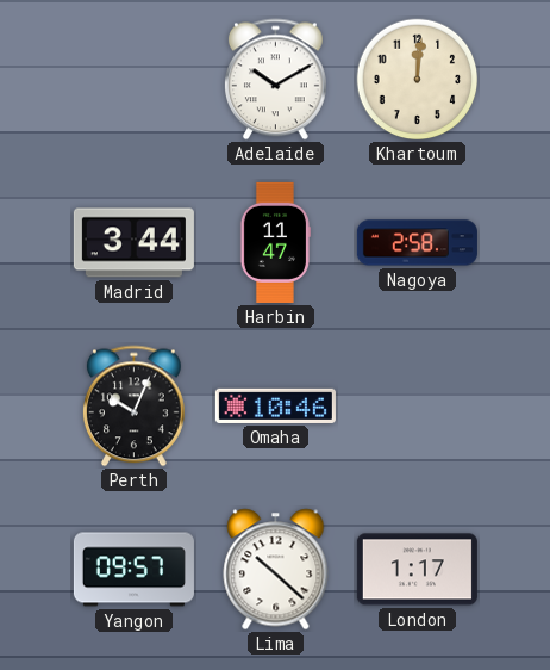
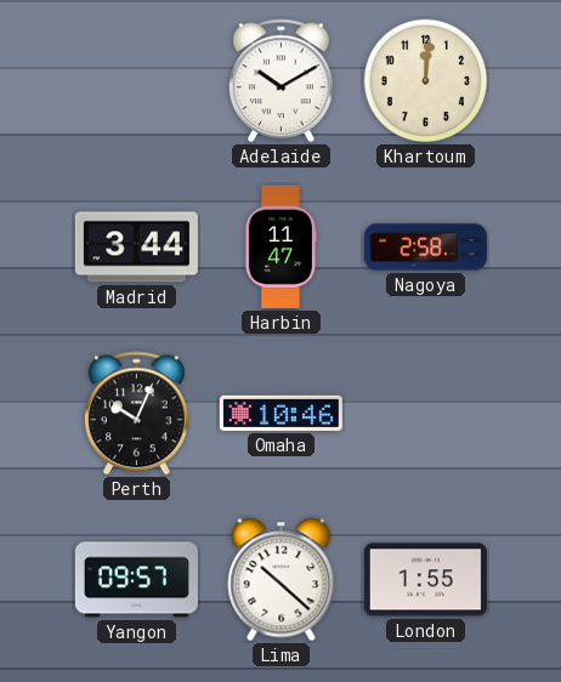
London: 1:17 -> 1:55
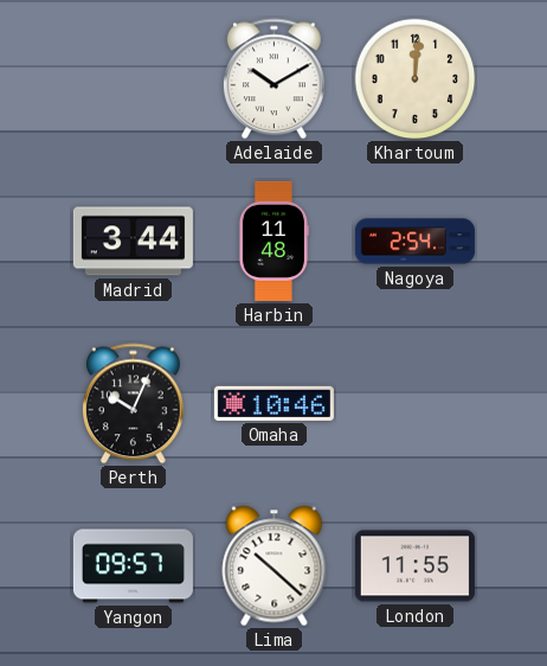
Harbin: 11:47 -> 11:48
Nagoya: 2:58 -> 2:54
London: 1:55 -> 11:55
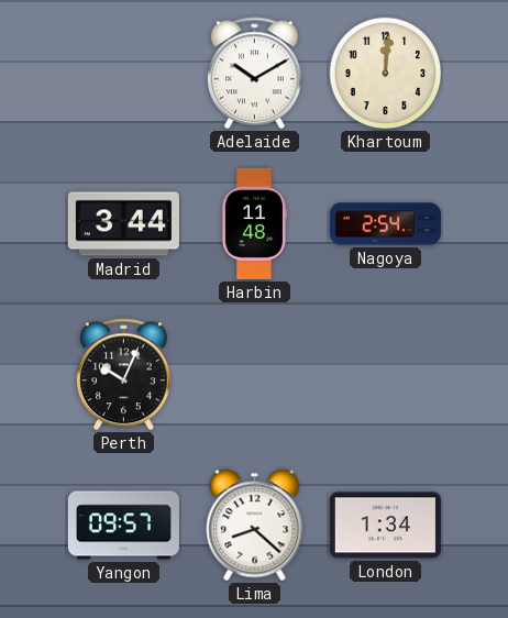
Omaha: 10:46 -> none
Lima: 10:22 -> 8:22
London: 11:55 -> 1:34
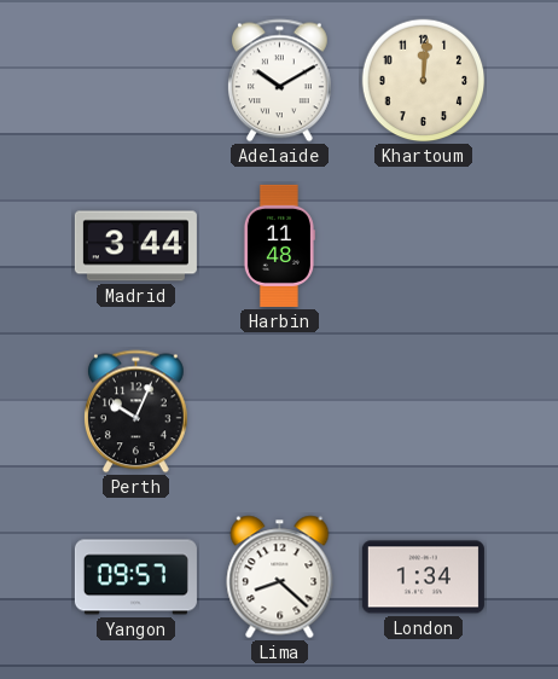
Nagoya: 2:54 -> none
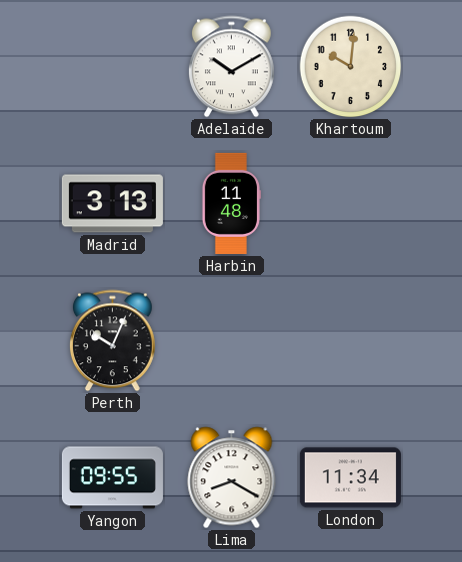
Khartoum: 12:01 -> 10:01
Madrid: 3:44 -> 3:13
Yangon: 09:57 -> 09:55
Lima: 8:22 -> 8:20
London: 1:34 -> 11:34
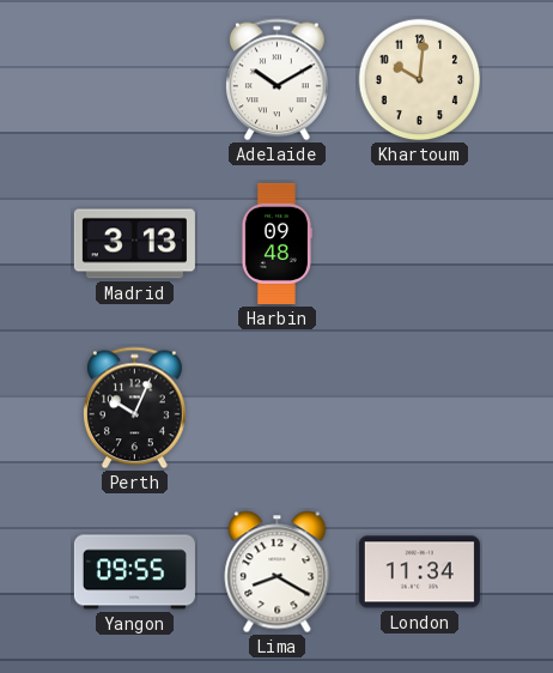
Harbin: 11:48 -> 09:48
